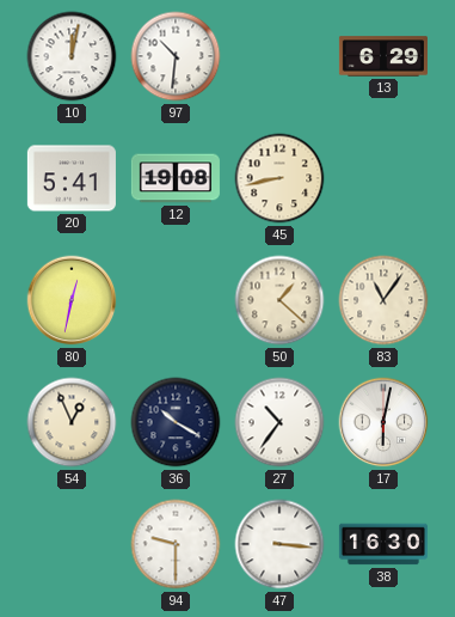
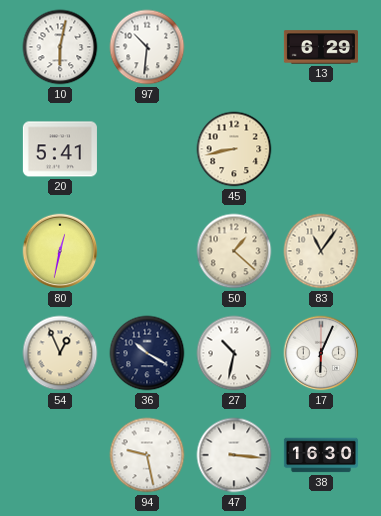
10: 12:02 -> 6:02
12: 19:08 -> none
27: 10:36 -> 10:32
17: 6:02 -> 6:04
94: 9:30 -> 9:28
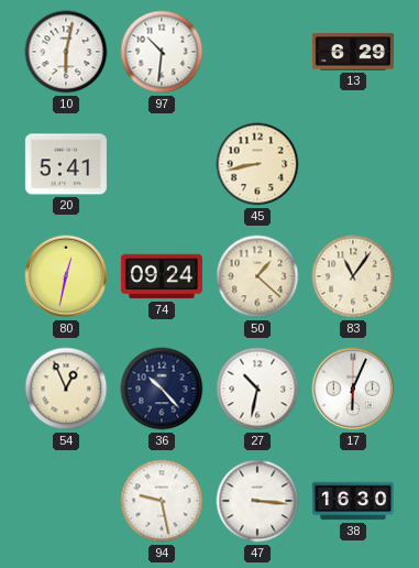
74: none -> 09:24
36: 10:20 -> 10:23
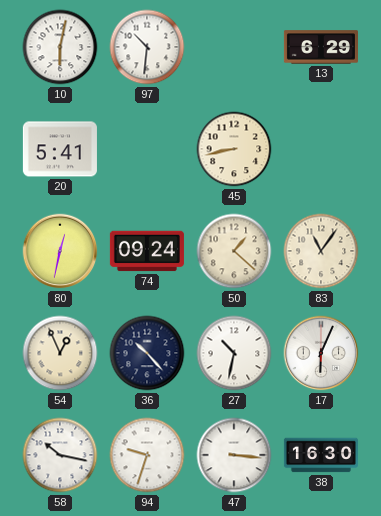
58: none -> 10:17
94: 9:28 -> 9:33
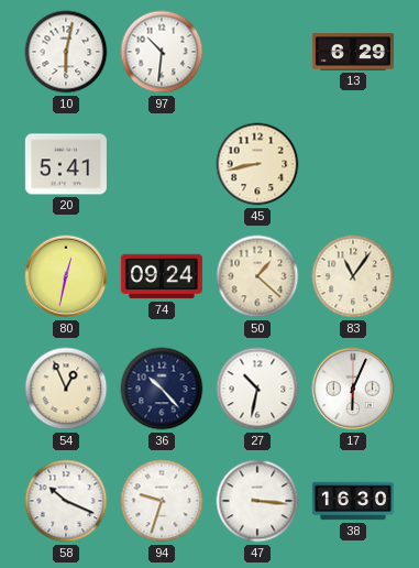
58: 10:17 -> 10:19
